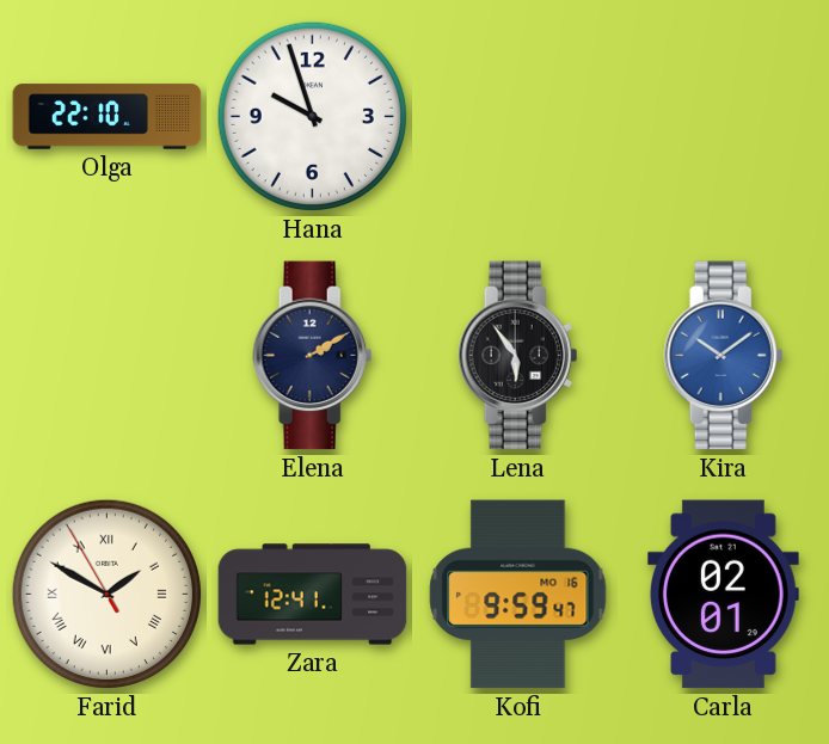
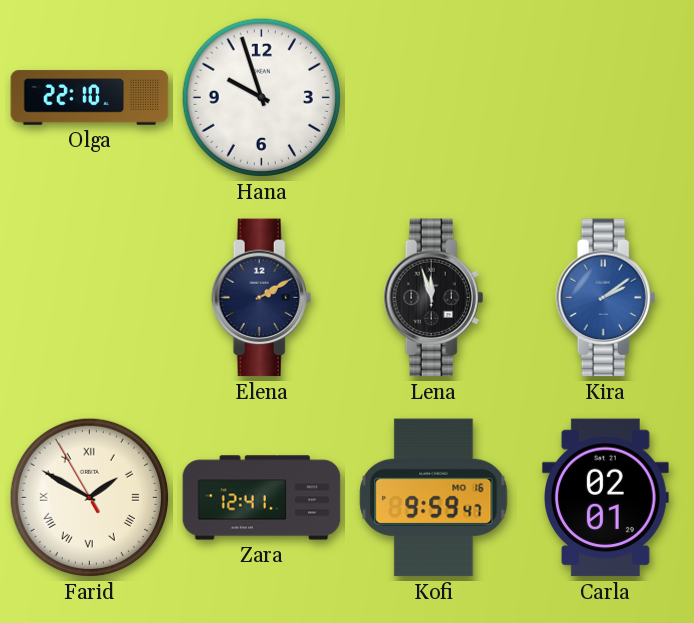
Lena: 5:54 -> 11:57
Kira: 10:09 -> 2:09
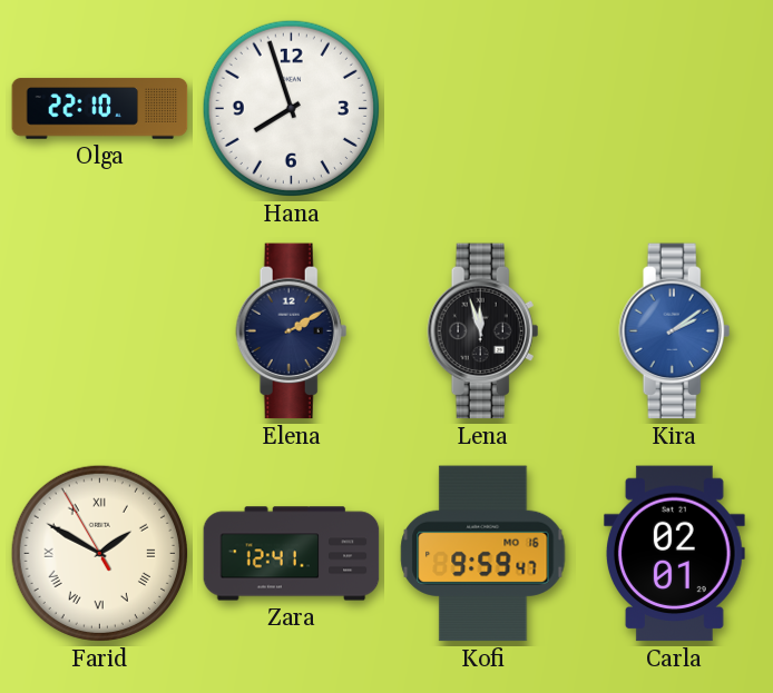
Hana: 9:57 -> 7:57
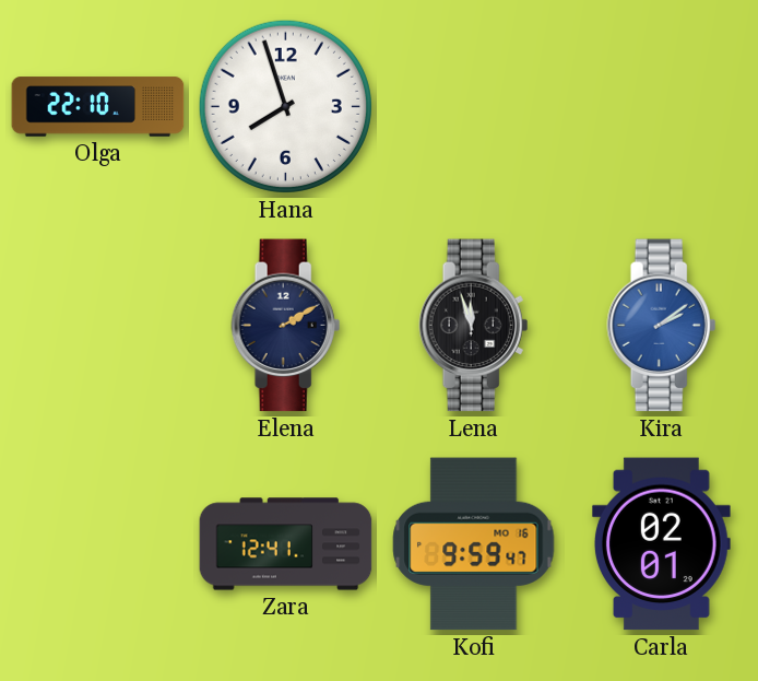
Farid: 1:49 -> none
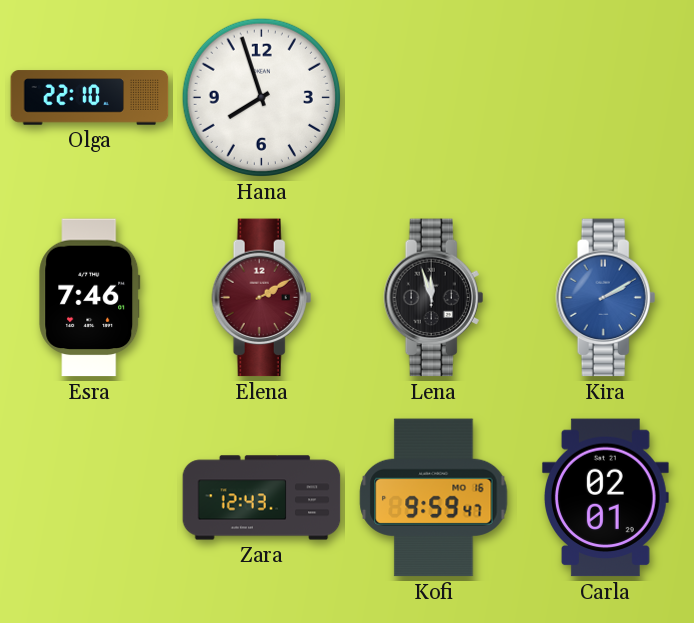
Esra: none -> 7:46
Elena dial: navy -> burgundy
Kira: 2:09 -> 2:10
Zara: 12:41 -> 12:43
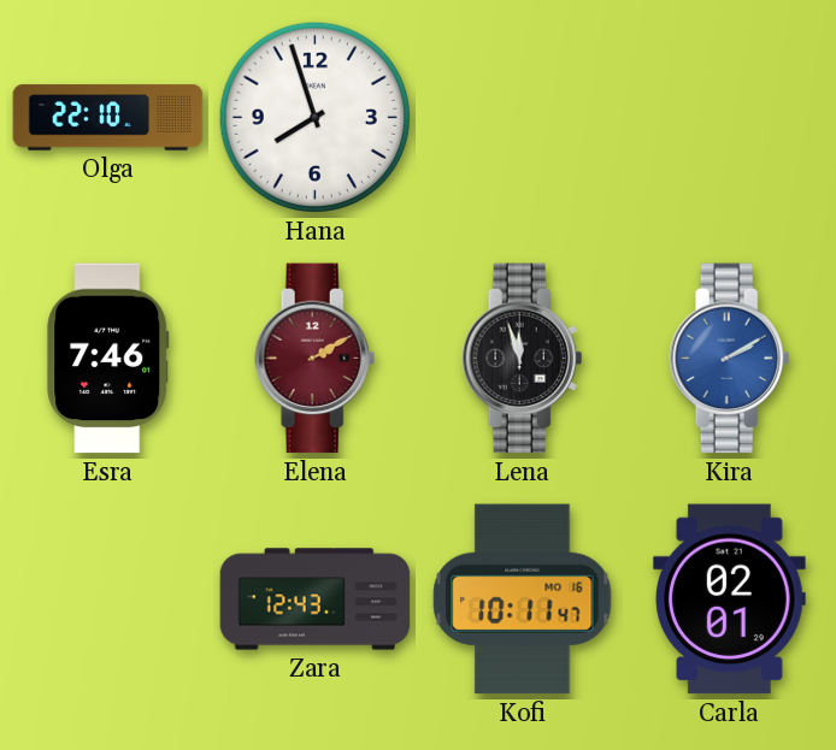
Kofi: 9:59 -> 10:11
